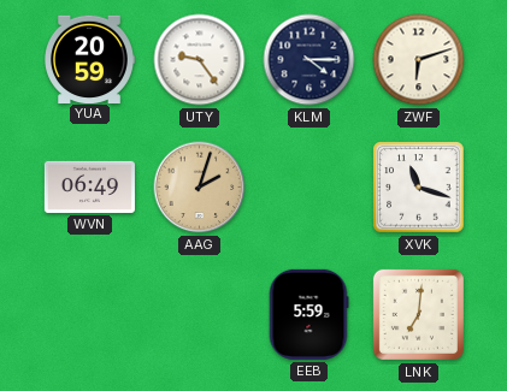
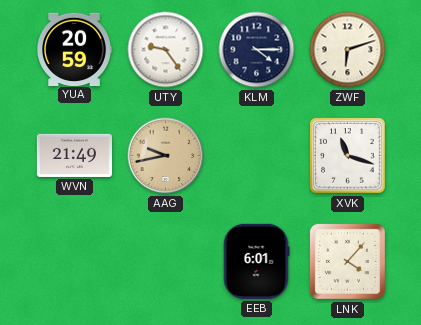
WVN: 06:49 -> 21:49
AAG: 2:03 -> 9:43
EEB: 5:59 -> 6:01
LNK: 7:01 -> 4:07
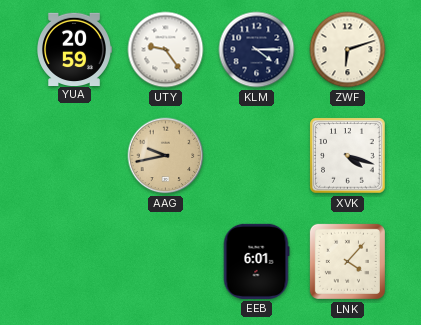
WVN: 21:49 -> none
XVK: 11:18 -> 4:18
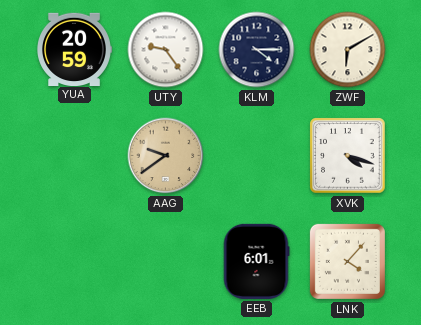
ZWF: 6:12 -> 6:10
AAG: 9:43 -> 9:39
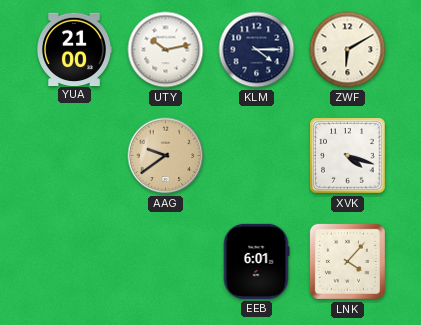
YUA: 20:59 -> 21:00
UTY: 9:24 -> 10:13
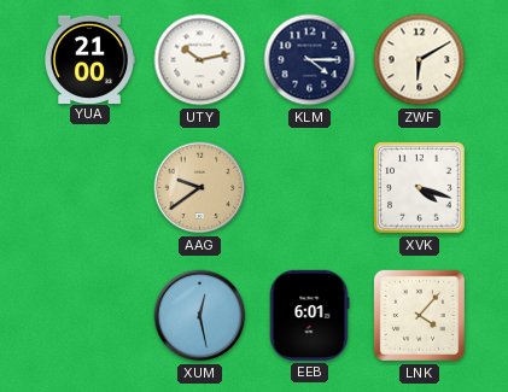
XUM: none -> 12:28
